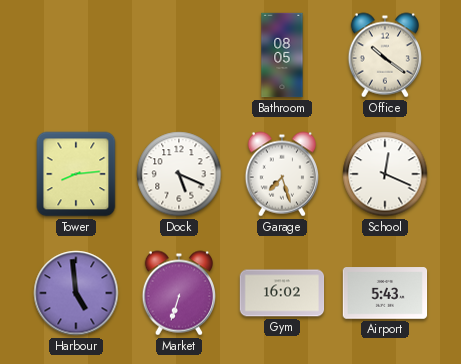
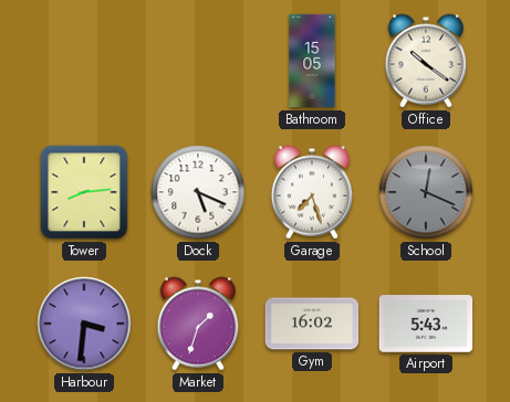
Bathroom: 08:05 -> 15:05
School dial: white -> grey
Harbour: 4:59 -> 3:31
Market: 6:33 -> 1:33
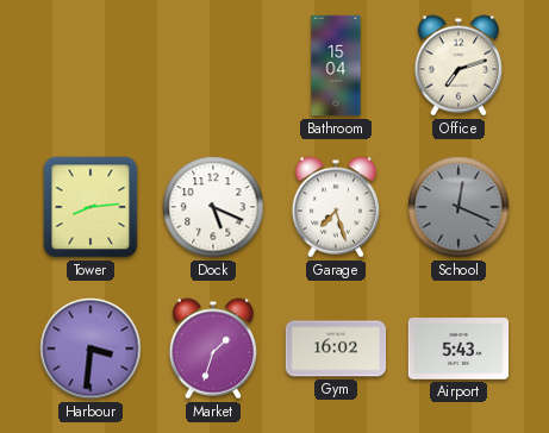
Bathroom: 15:05 -> 15:04
Office: 10:21 -> 7:12
